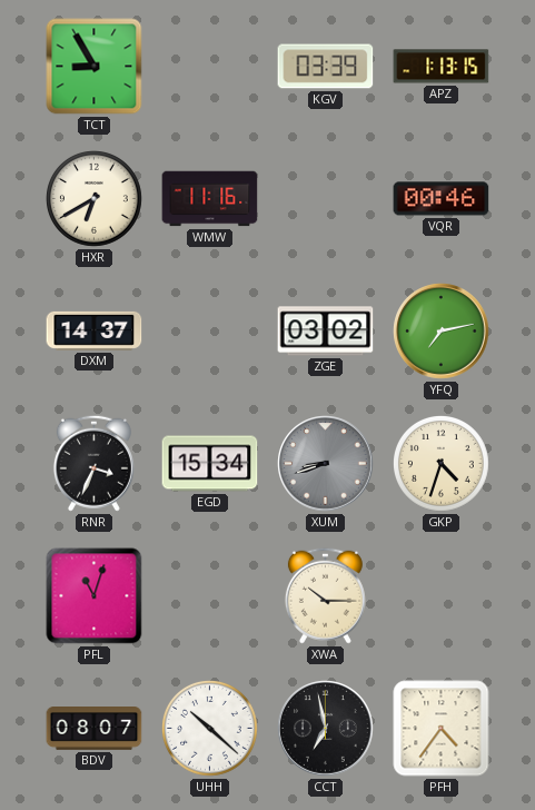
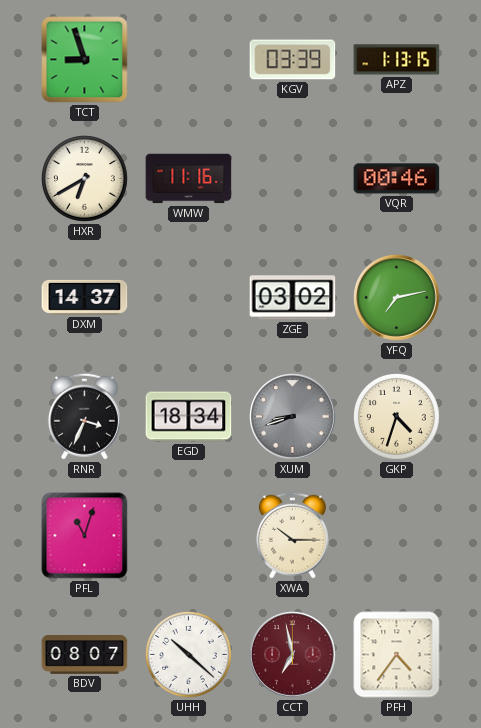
TCT: 8:55 -> 8:57
EGD: 15:34 -> 18:34
CCT dial: black -> burgundy
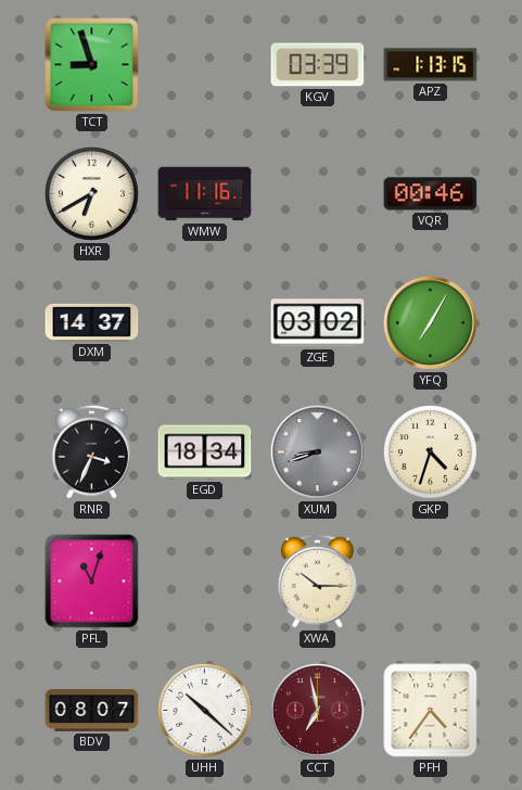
YFQ: 7:13 -> 7:05
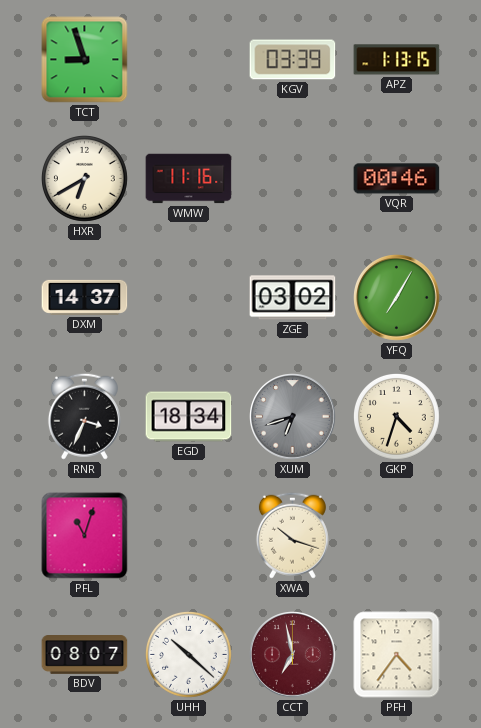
XUM: 8:42 -> 6:42
XWA: 10:15 -> 10:18
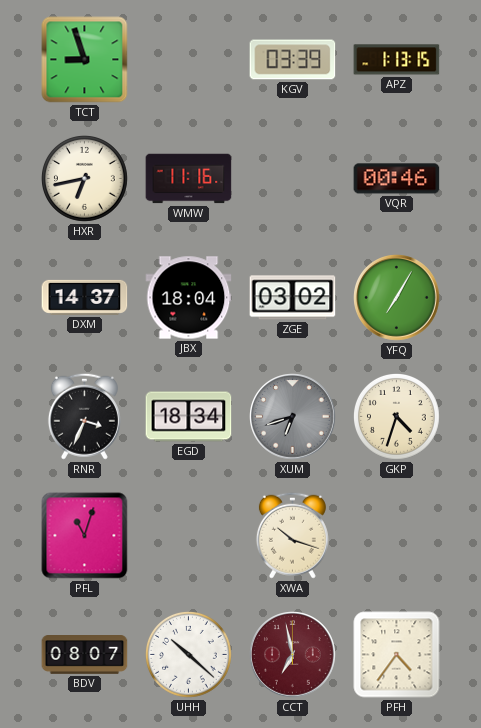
HXR: 6:40 -> 6:43
JBX: none -> 18:04
